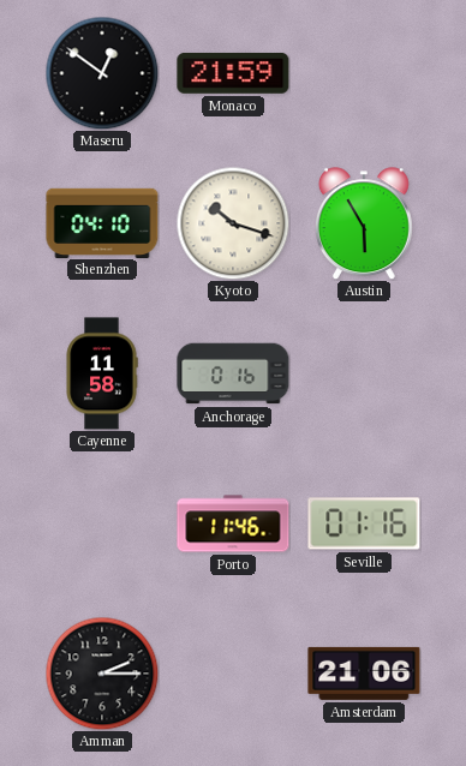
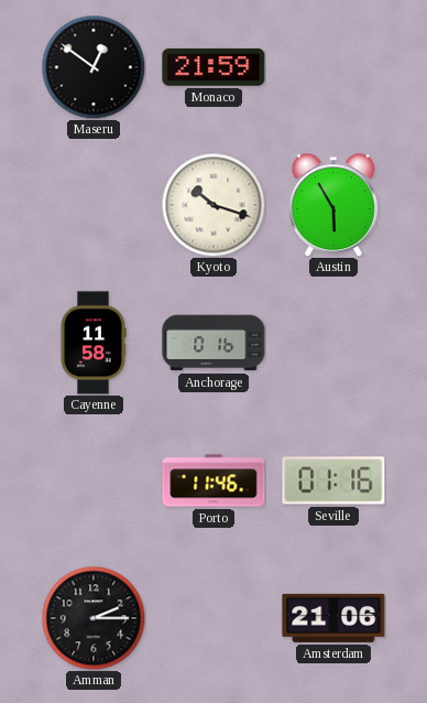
Shenzhen: 04:10 -> none
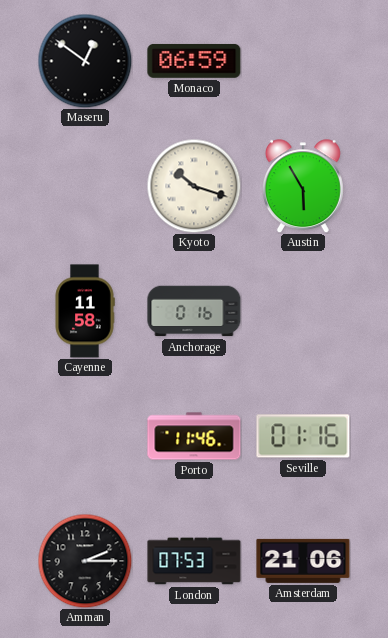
Monaco: 21:59 -> 06:59
London: none -> 07:53
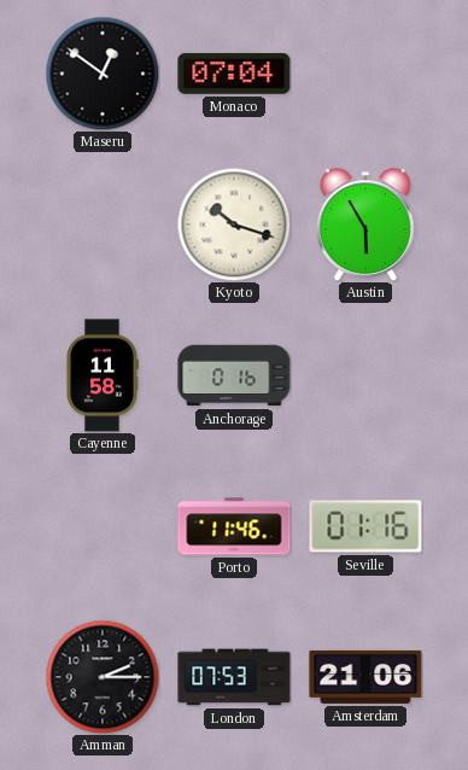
Monaco: 06:59 -> 07:04
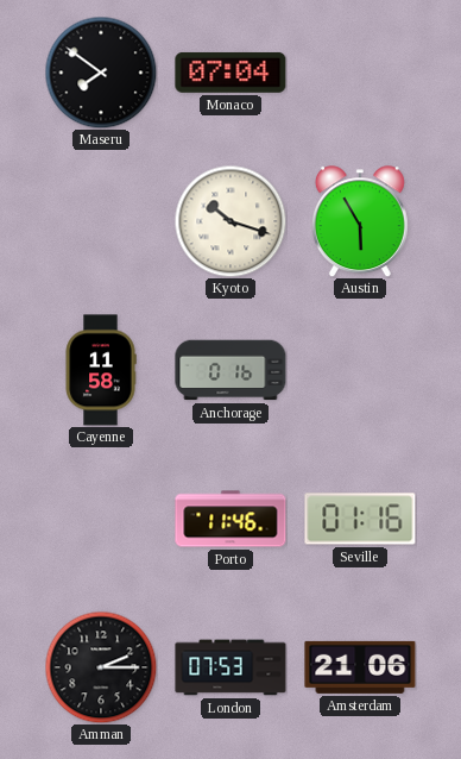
Maseru: 12:51 -> 7:51
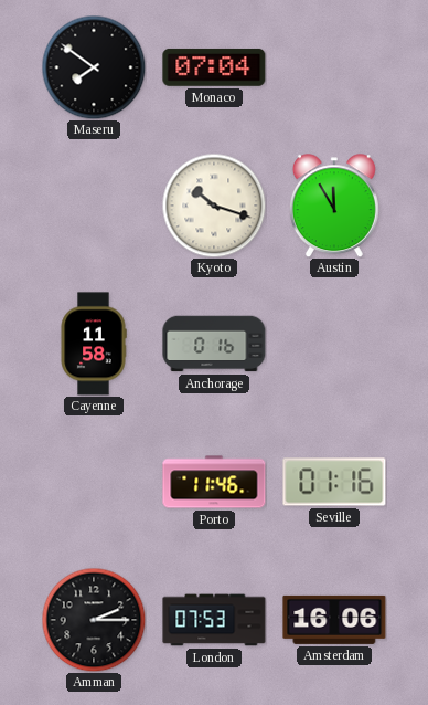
Austin: 5:55 -> 11:55
Amsterdam: 21:06 -> 16:06
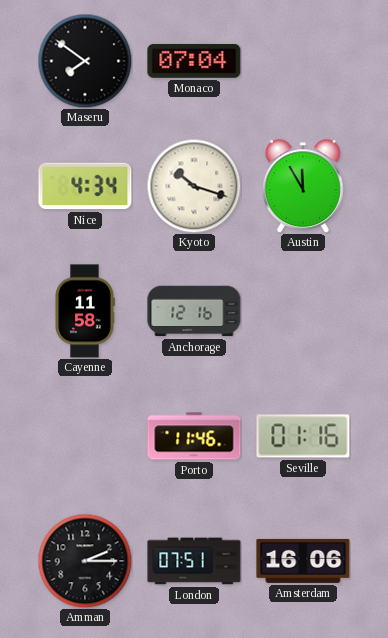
Nice: none -> 4:34
Anchorage: 0:16 -> 12:16
London: 07:53 -> 07:51
